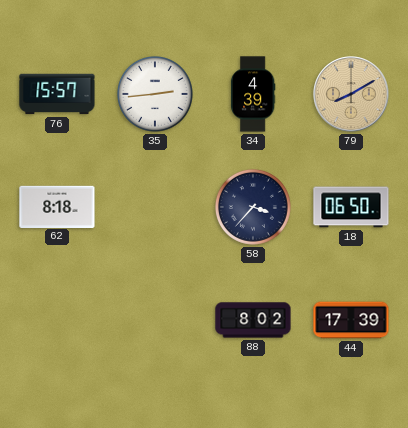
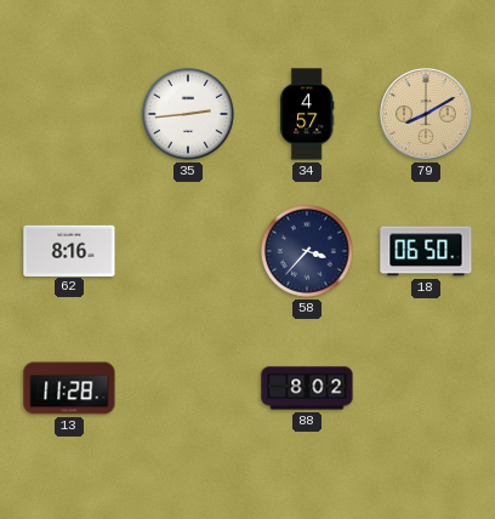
76: 15:57 -> none
34: 4:39 -> 4:57
62: 8:18 -> 8:16
13: none -> 11:28
44: 17:39 -> none
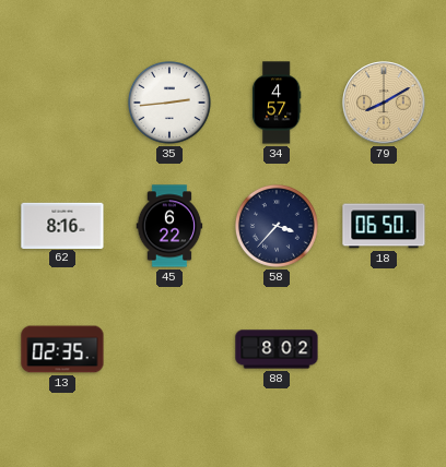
45: none -> 6:22
13: 11:28 -> 02:35
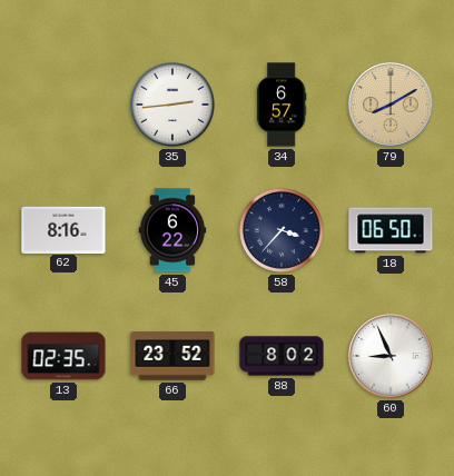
34: 4:57 -> 6:57
66: none -> 23:52
60: none -> 8:56
